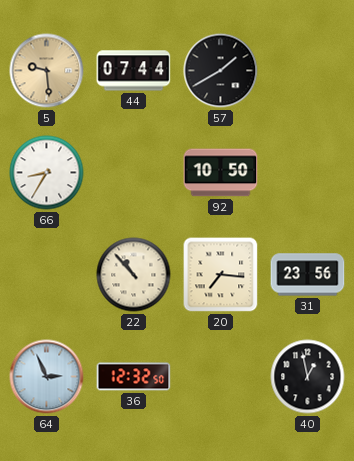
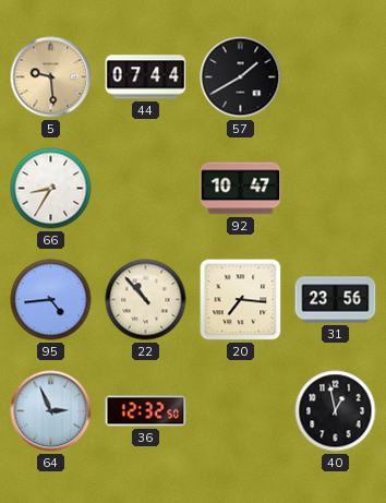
92: 10:50 -> 10:47
95: none -> 4:44
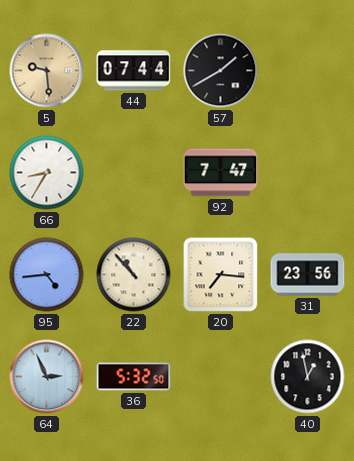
92: 10:47 -> 7:47
36: 12:32 -> 5:32
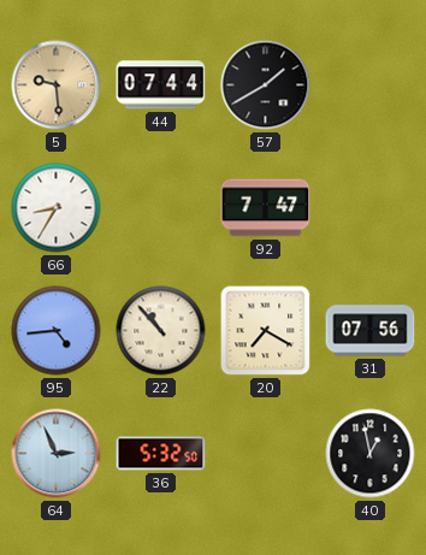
20: 7:16 -> 7:20
31: 23:56 -> 07:56
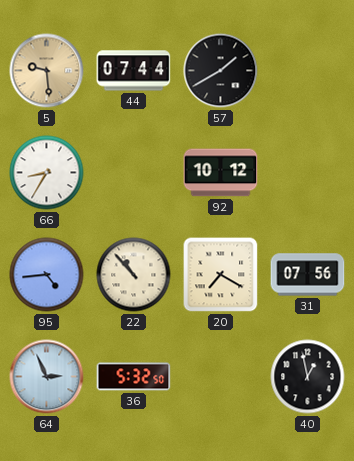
92: 7:47 -> 10:12
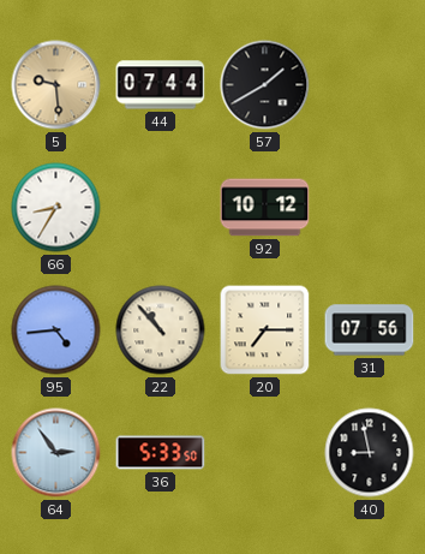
20: 7:20 -> 7:15
64: 2:56 -> 2:54
36: 5:32 -> 5:33
40: 12:58 -> 8:58
